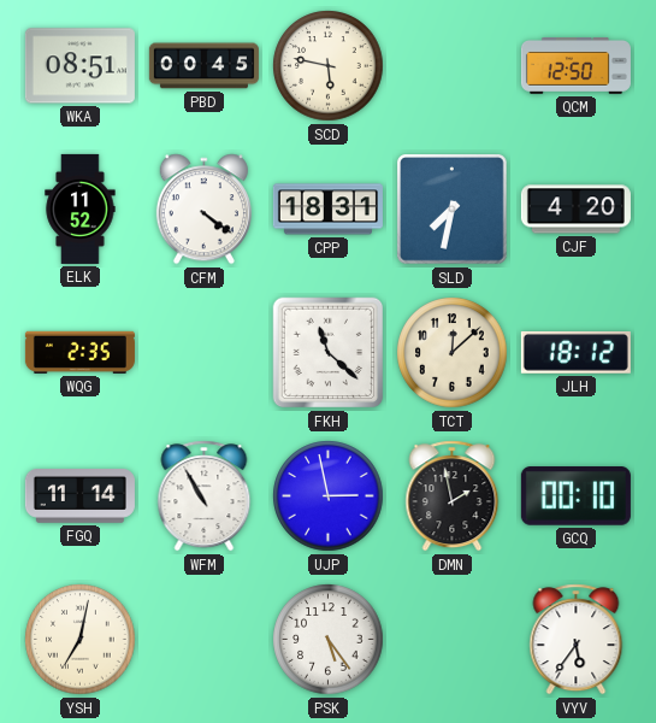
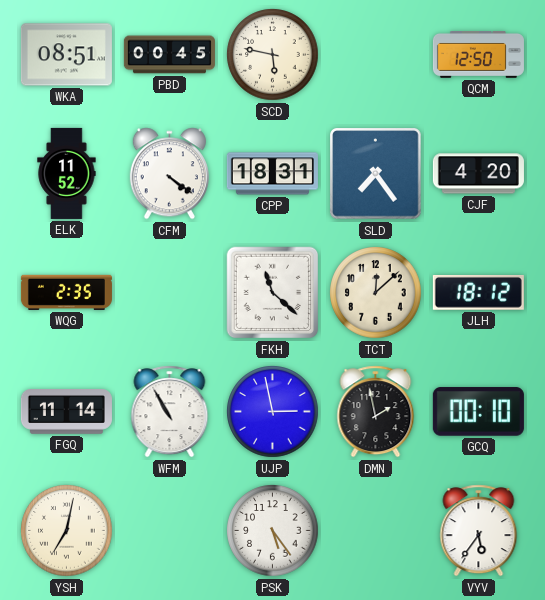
SLD: 7:32 -> 7:24
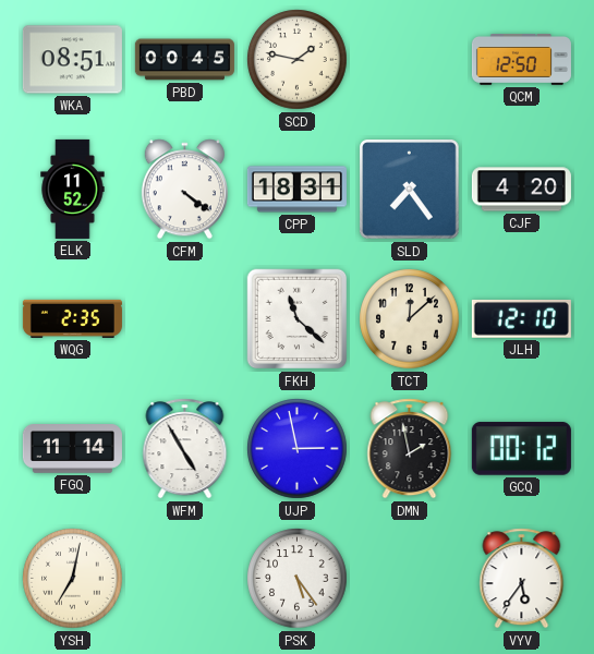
SCD: 5:47 -> 1:47
JLH: 18:12 -> 12:10
WFM: 10:55 -> 4:55
GCQ: 00:10 -> 00:12
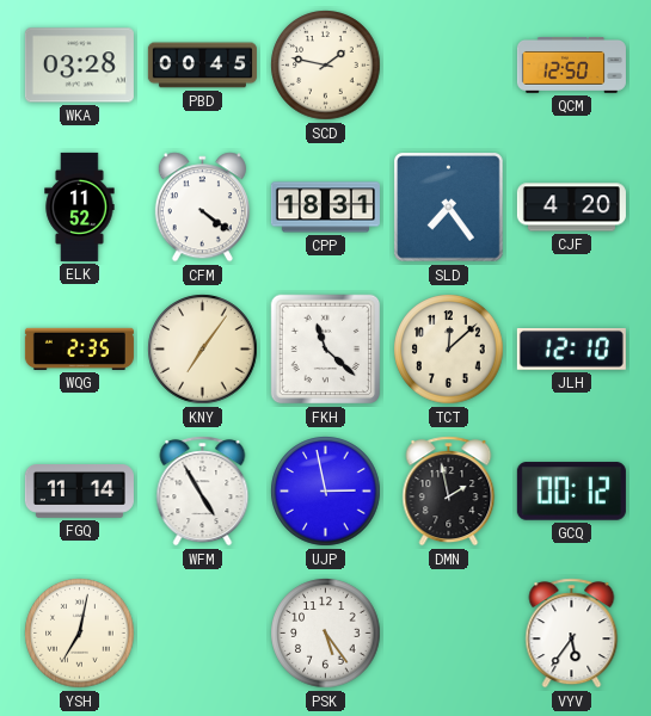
WKA: 08:51 -> 03:28
KNY: none -> 7:06
